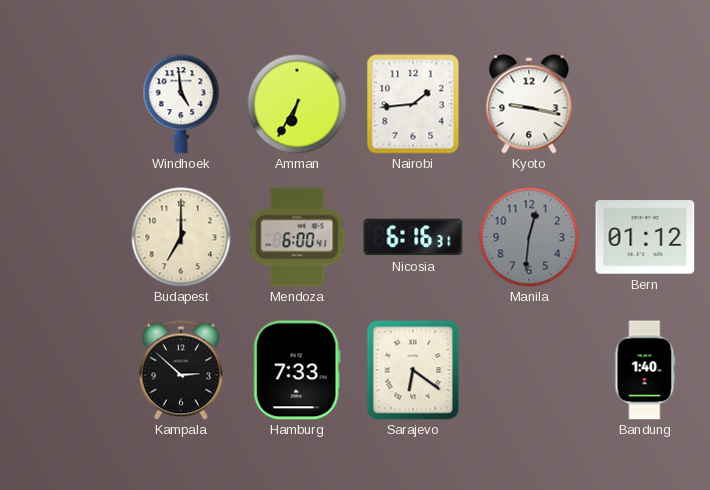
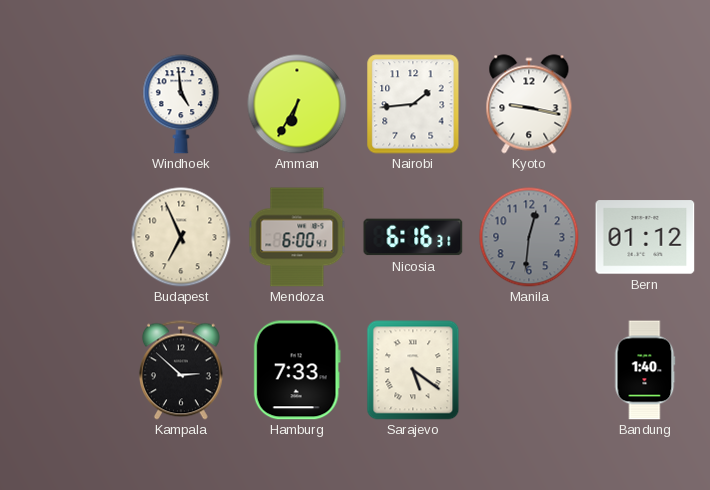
Budapest: 7:00 -> 6:56
Sarajevo: 6:21 -> 5:21
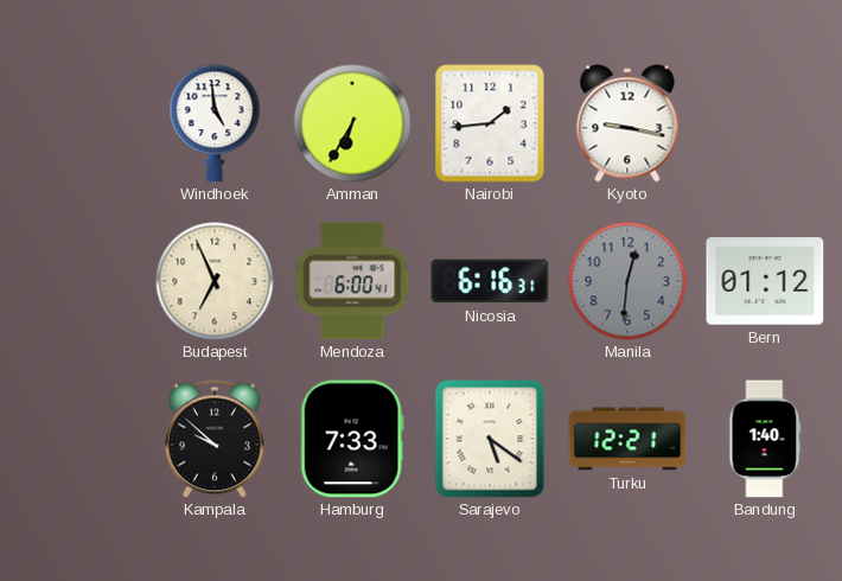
Kampala: 2:52 -> 9:52
Turku: none -> 12:21
